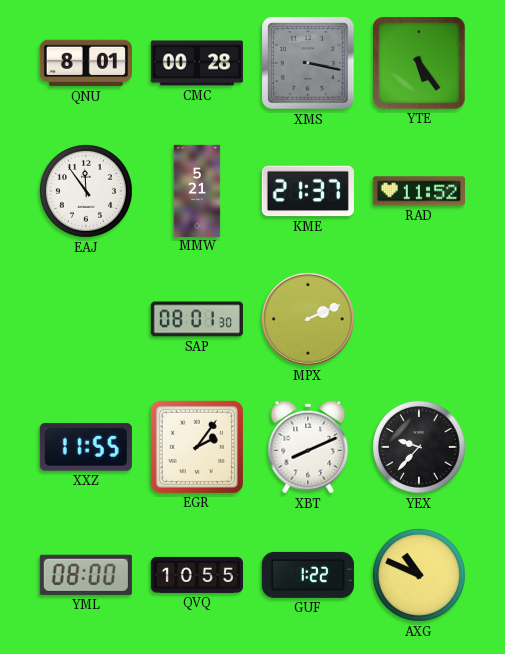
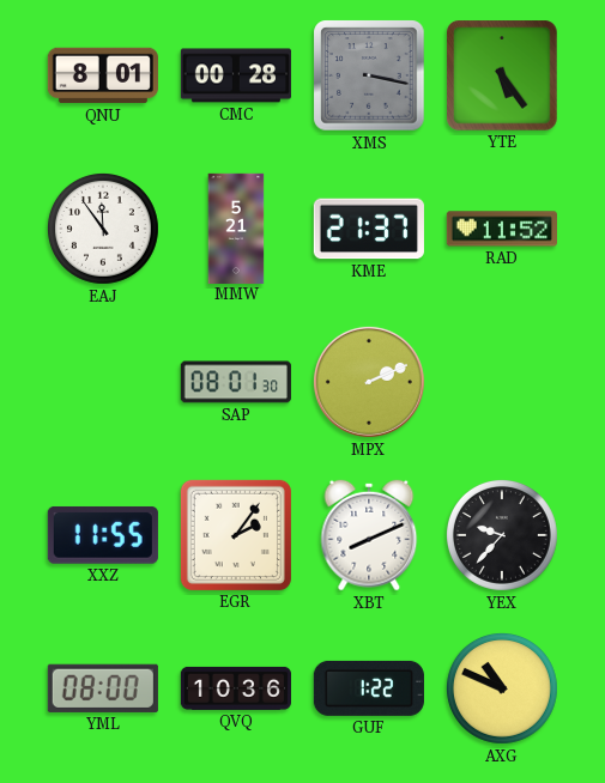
QVQ: 10:55 -> 10:36
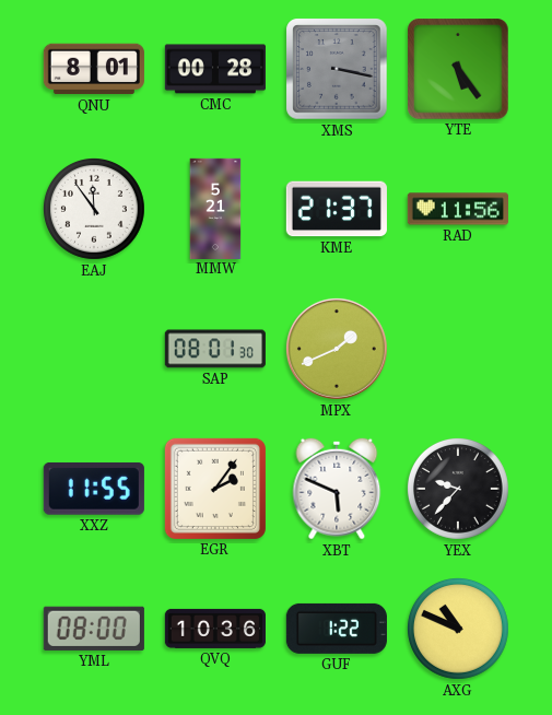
RAD: 11:52 -> 11:56
MPX: 2:11 -> 1:41
XBT: 8:11 -> 5:49
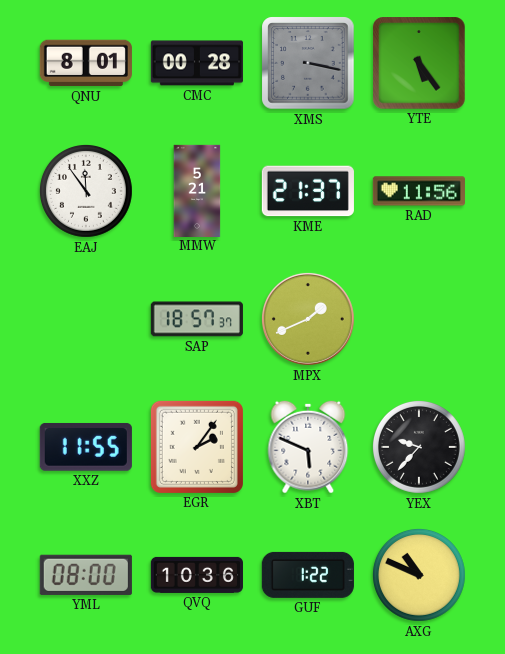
SAP: 08:01 -> 18:57
